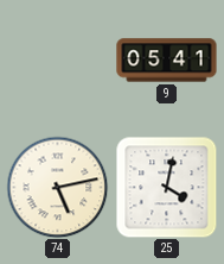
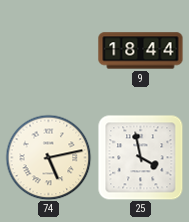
9: 05:41 -> 18:44
25: 4:02 -> 3:58
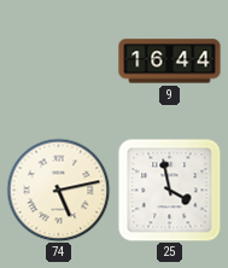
9: 18:44 -> 16:44
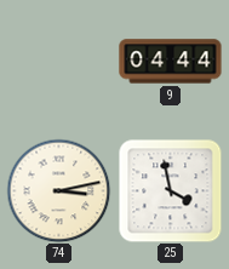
9: 16:44 -> 04:44
74: 5:13 -> 3:13
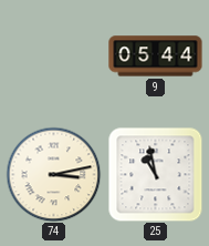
9: 04:44 -> 05:44
25: 3:58 -> 10:58
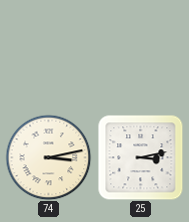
9: 05:44 -> none
25: 10:58 -> 3:13
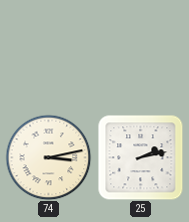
25: 3:13 -> 2:13
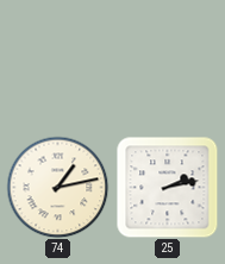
74: 3:13 -> 1:13
